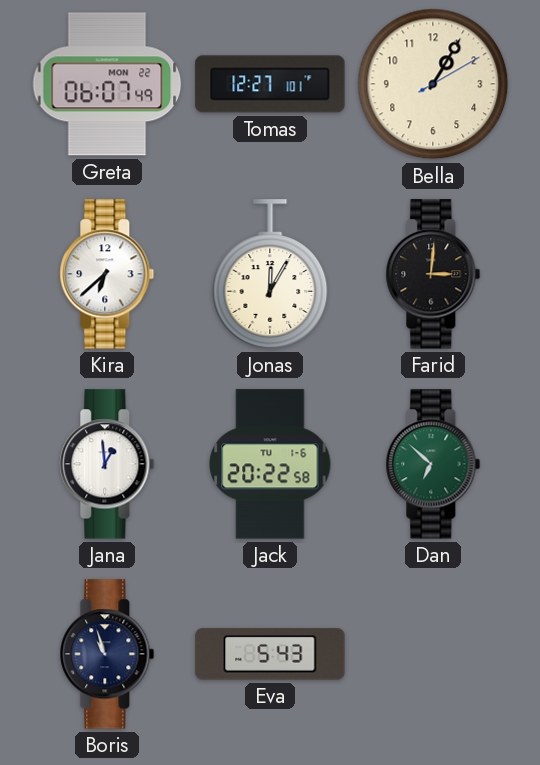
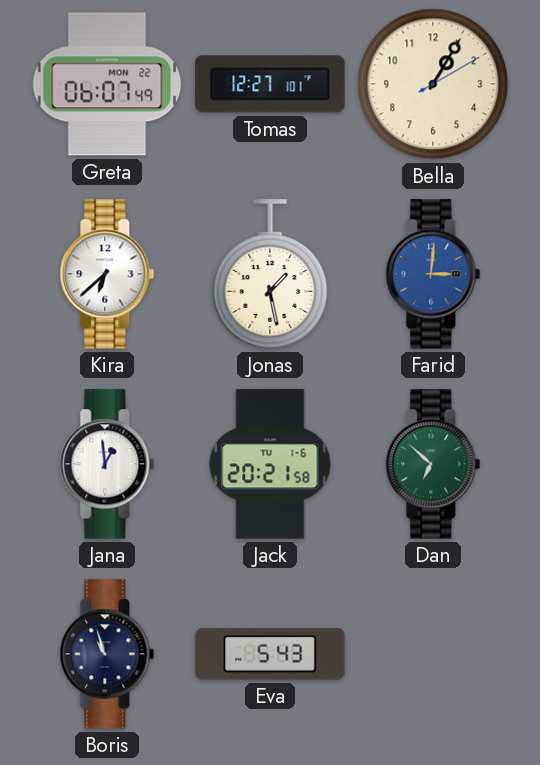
Jonas: 12:05 -> 1:28
Farid dial: black -> blue
Jack: 20:22 -> 20:21
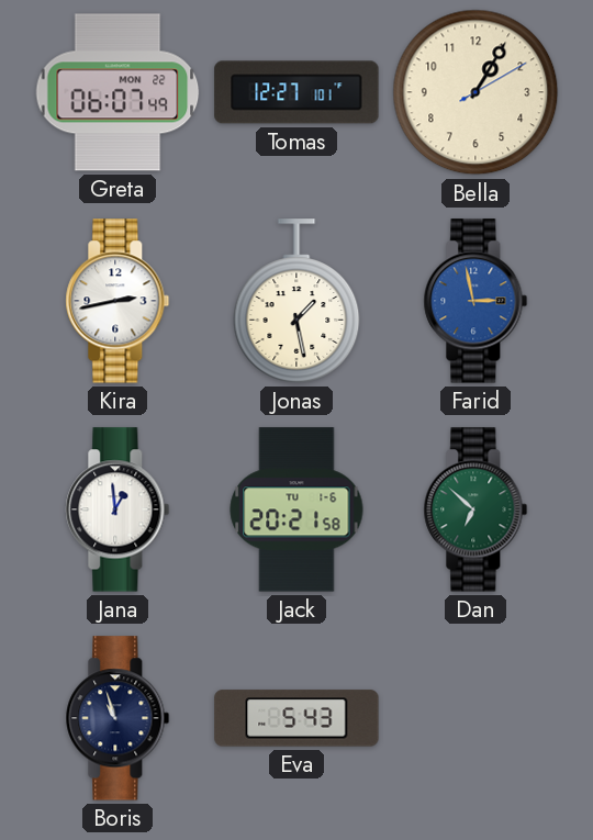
Kira: 6:38 -> 2:43
Farid: 3:01 -> 2:58
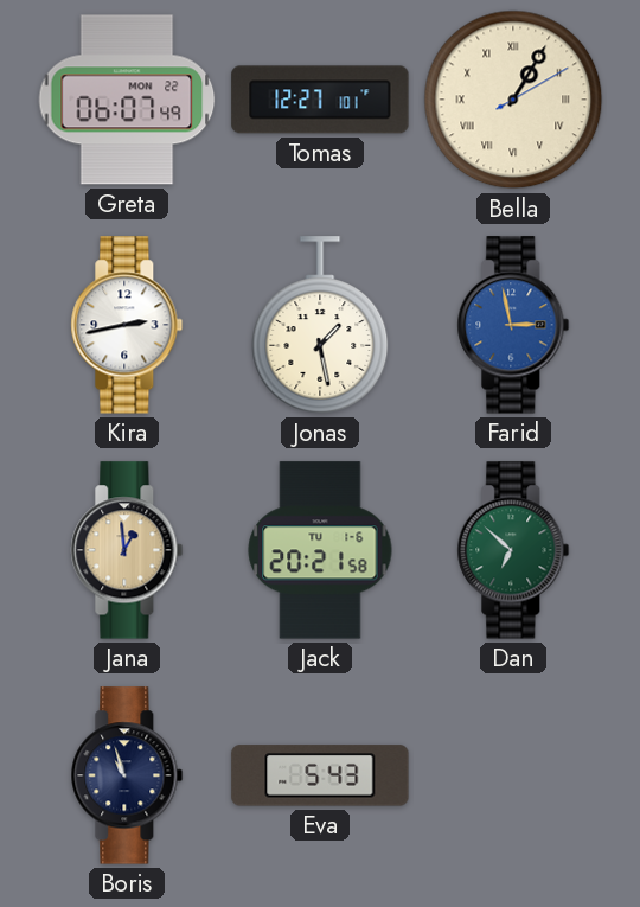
Bella numerals: Arabic -> Roman
Jana dial: white -> champagne
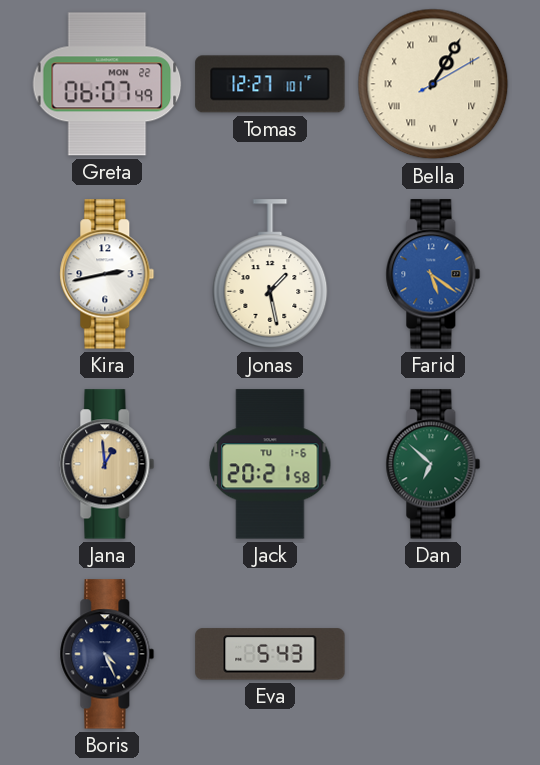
Farid: 2:58 -> 5:21
Boris: 10:57 -> 4:26
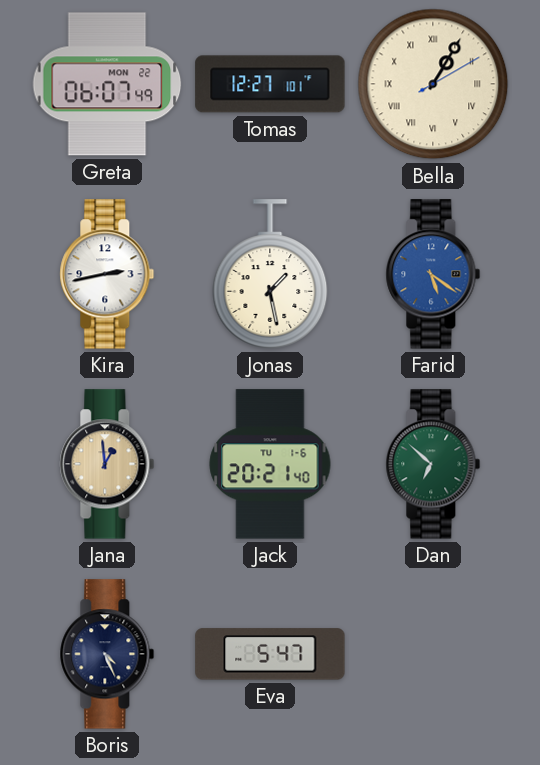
Jack: 20:21:58 -> 20:21:40
Eva: 5:43 -> 5:47
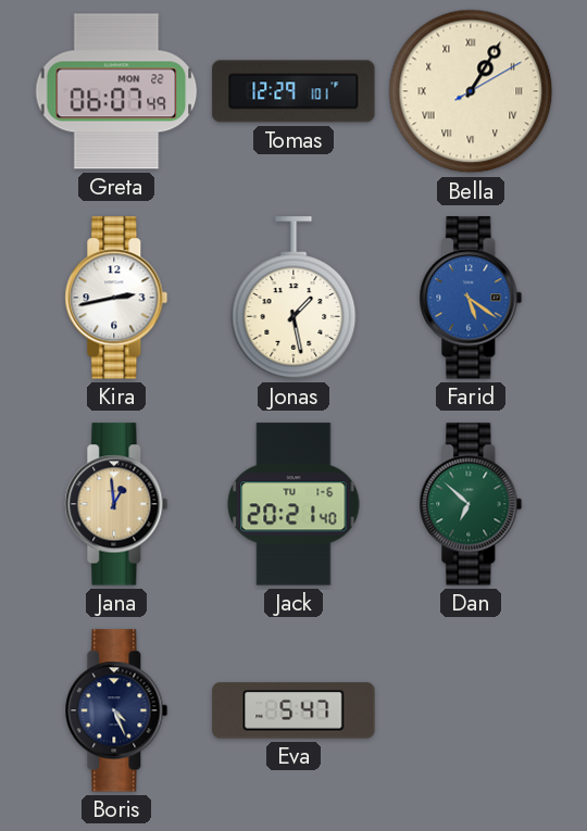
Tomas: 12:27 -> 12:29
